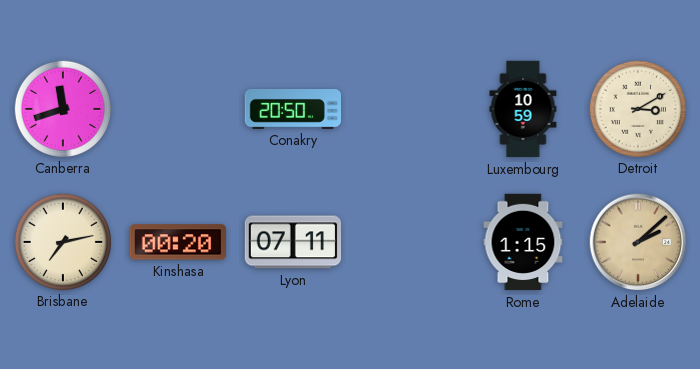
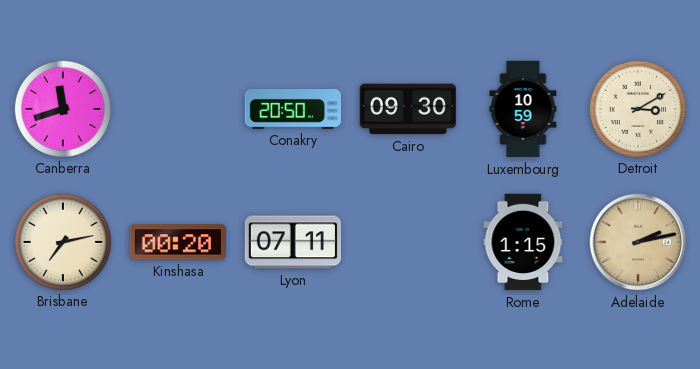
Cairo: none -> 09:30
Adelaide: 2:08 -> 2:13
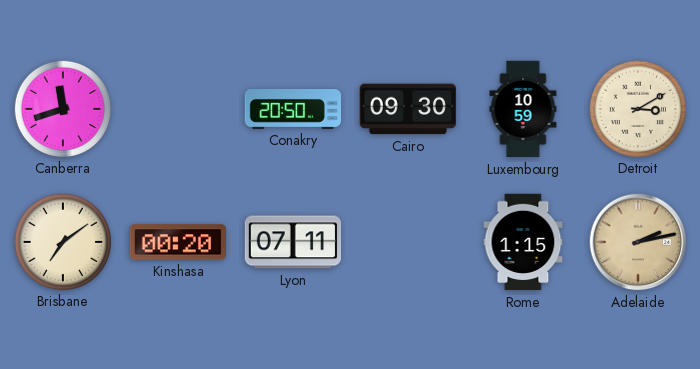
Brisbane: 7:13 -> 7:09
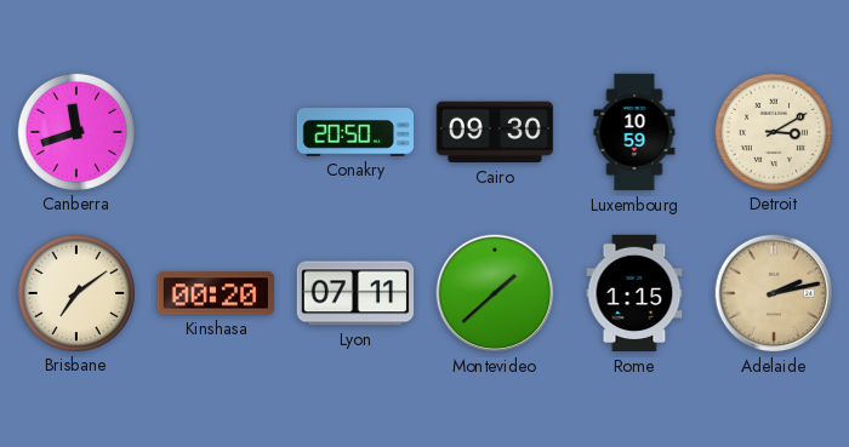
Montevideo: none -> 1:38
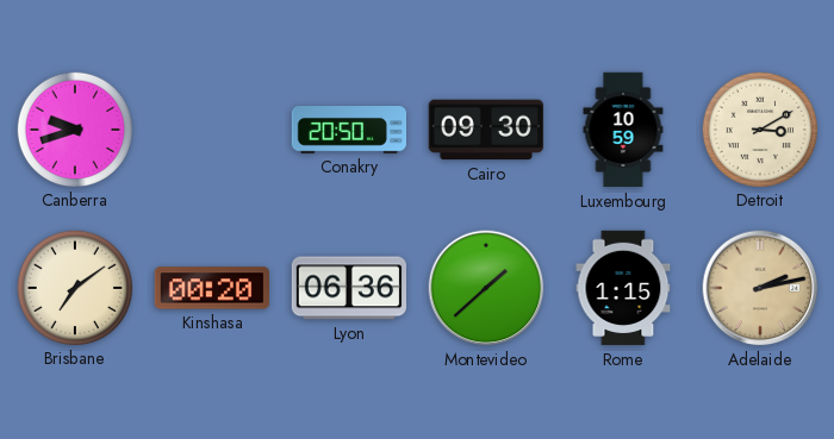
Canberra: 11:42 -> 9:42
Lyon: 07:11 -> 06:36
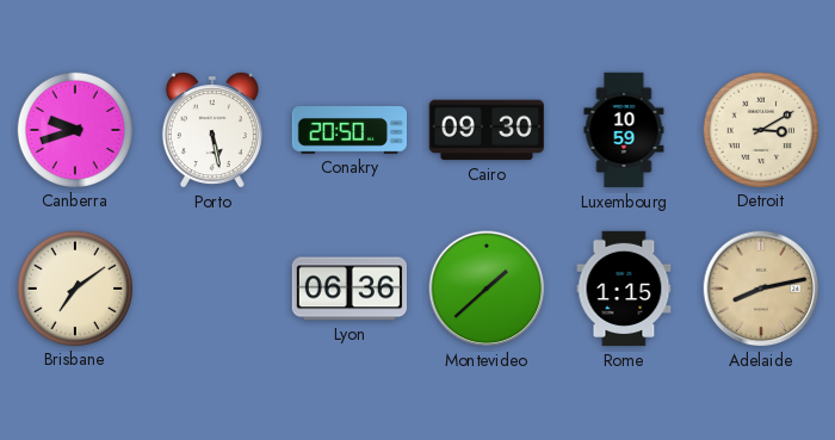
Porto: none -> 5:28
Kinshasa: 00:20 -> none
Adelaide: 2:13 -> 8:13
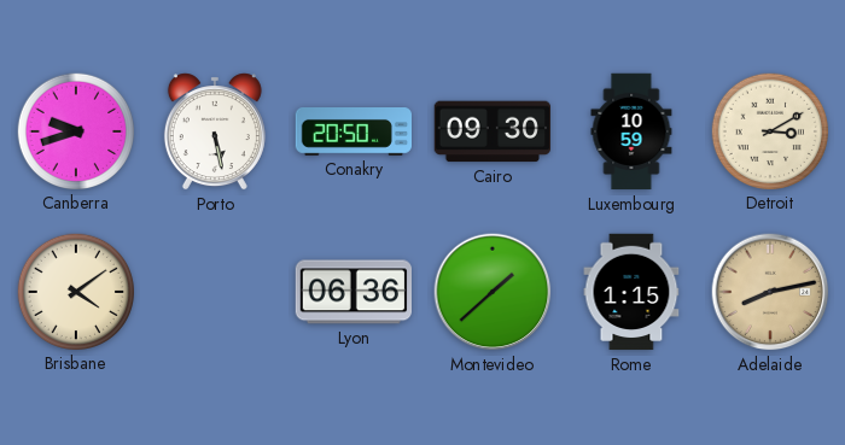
Brisbane: 7:09 -> 4:09
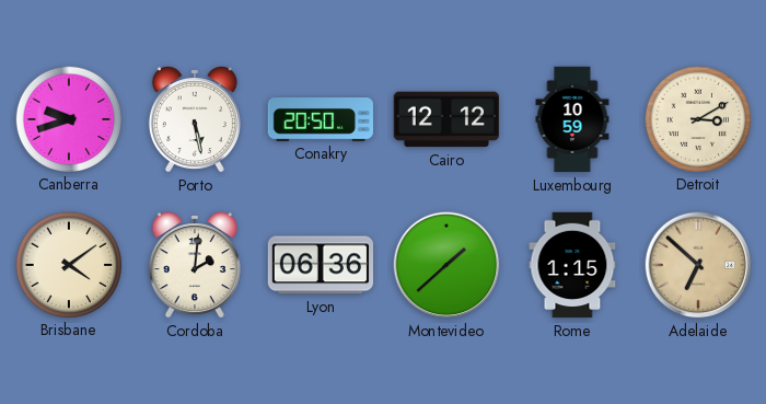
Cairo: 09:30 -> 12:12
Cordoba: none -> 2:01
Adelaide: 8:13 -> 6:52
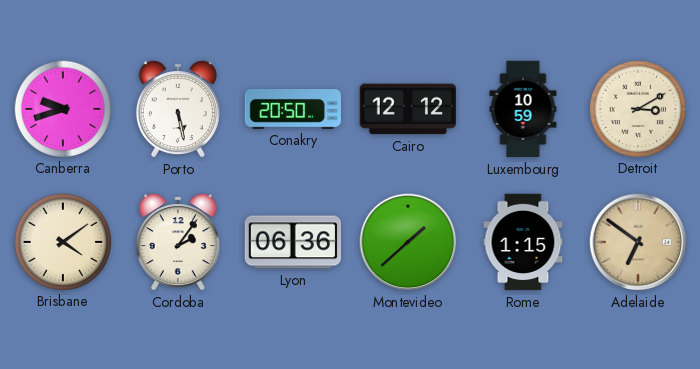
Cordoba: 2:01 -> 2:06
Adelaide: 6:52 -> 6:51
